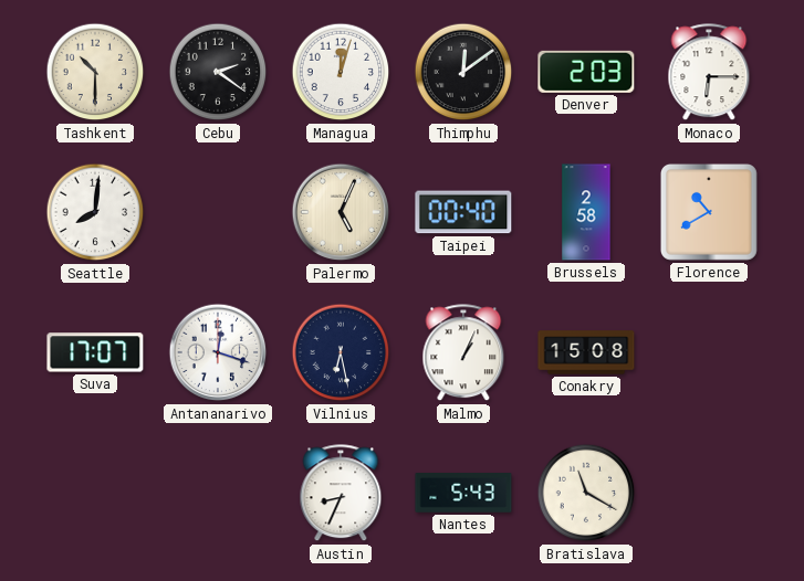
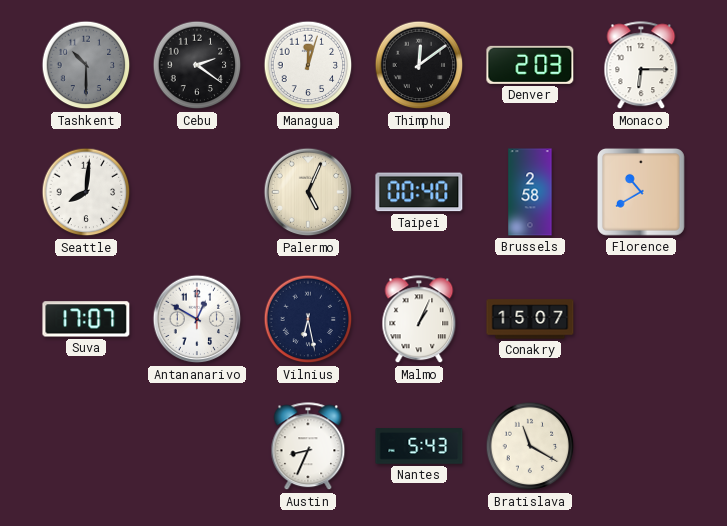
Tashkent dial: cream -> grey
Antananarivo: 12:18 -> 12:50
Conakry: 15:08 -> 15:07
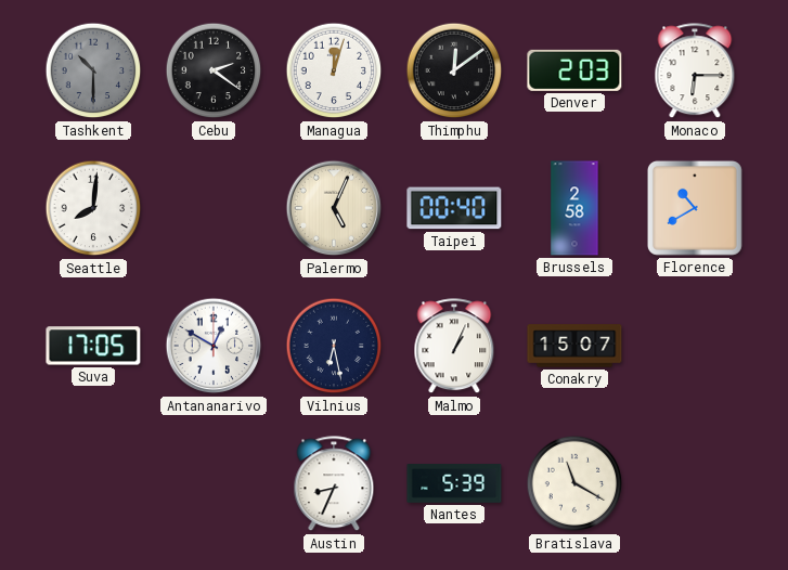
Suva: 17:07 -> 17:05
Nantes: 5:43 -> 5:39
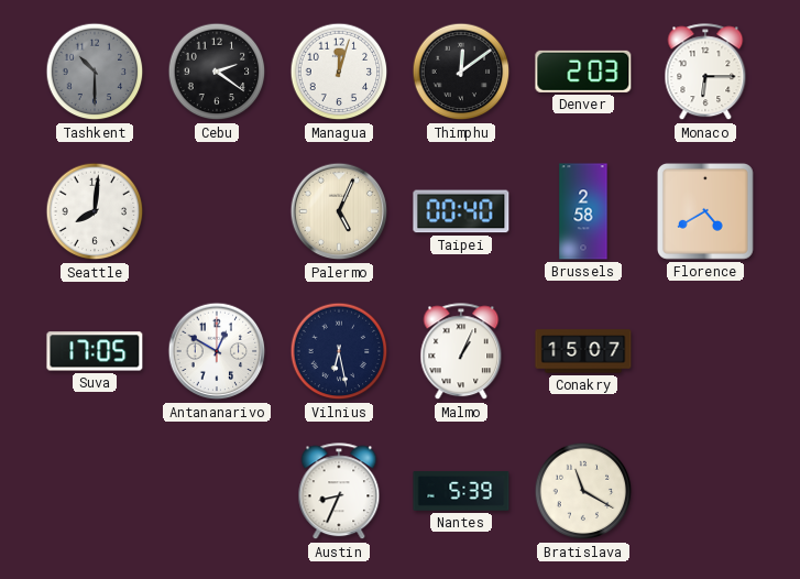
Florence: 10:40 -> 4:40
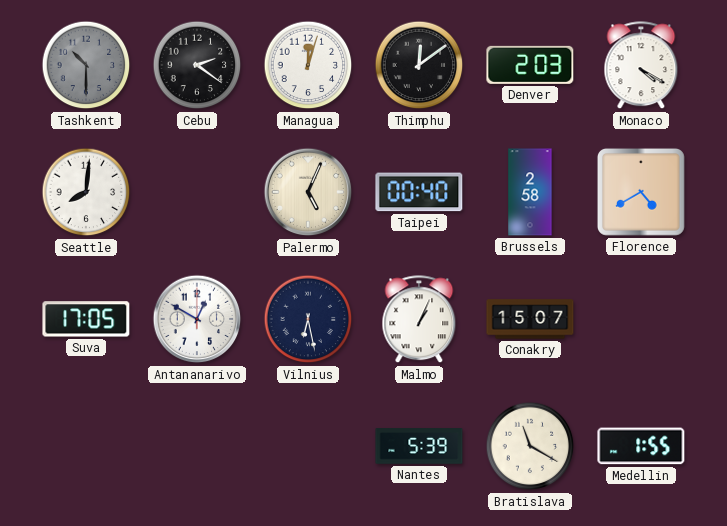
Monaco: 6:15 -> 4:20
Austin: 8:34 -> none
Medellin: none -> 1:55
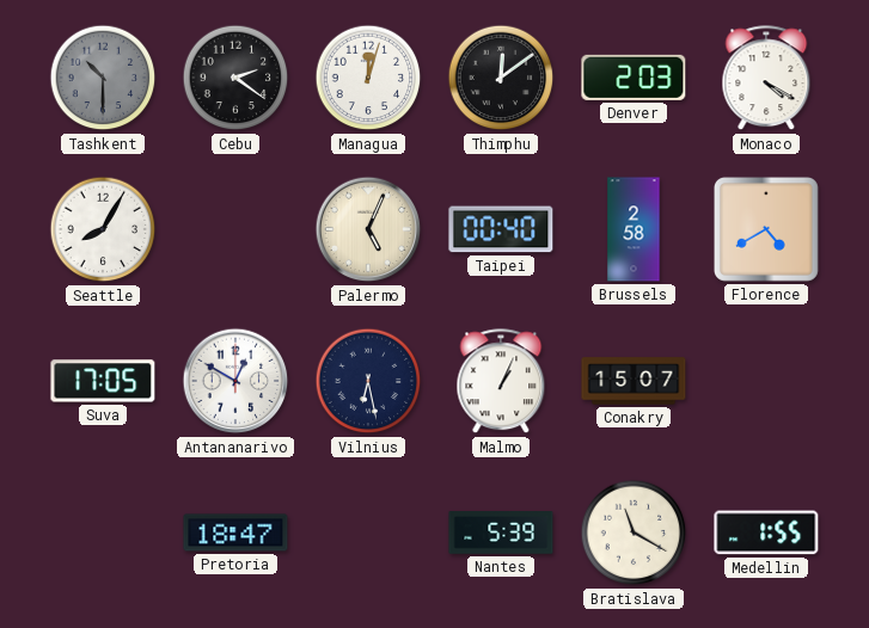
Seattle: 8:01 -> 8:05
Pretoria: none -> 18:47
